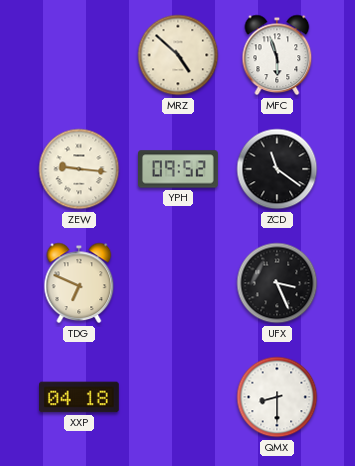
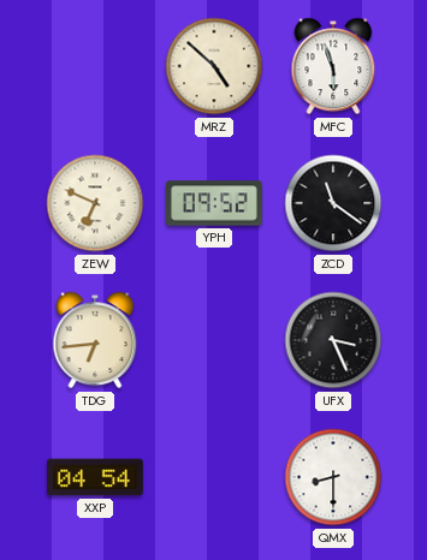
ZEW: 9:16 -> 6:49
TDG: 6:49 -> 6:44
XXP: 04:18 -> 04:54
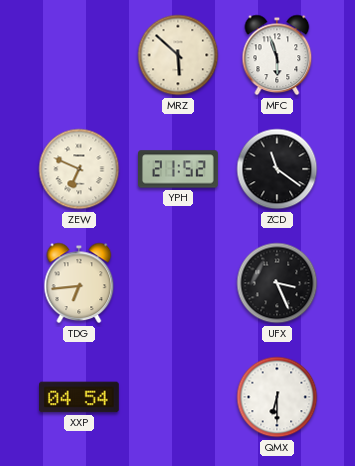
MRZ: 4:52 -> 5:52
YPH: 09:52 -> 21:52
QMX: 8:30 -> 6:30
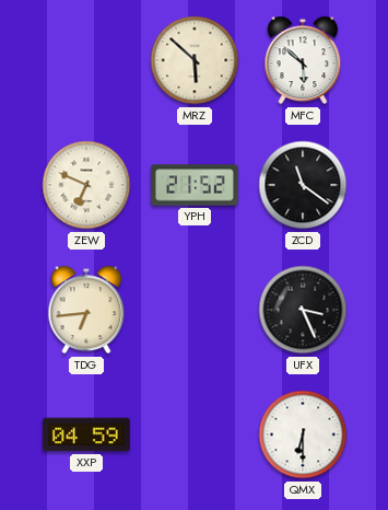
MFC: 5:57 -> 5:52
XXP: 04:54 -> 04:59
